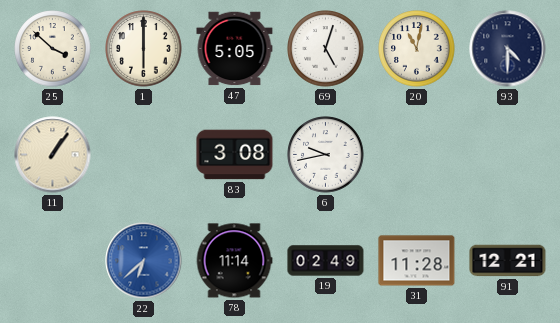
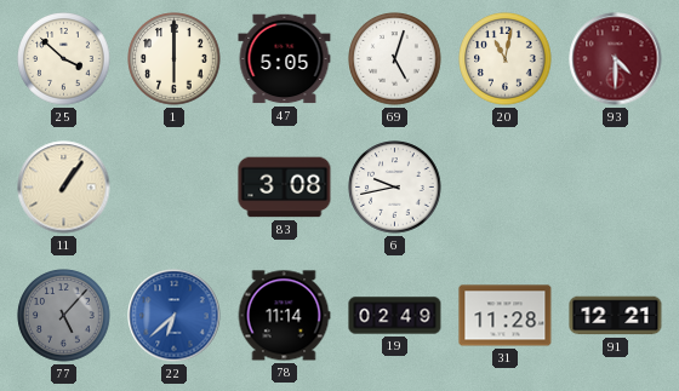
93 dial: navy -> burgundy
77: none -> 5:07
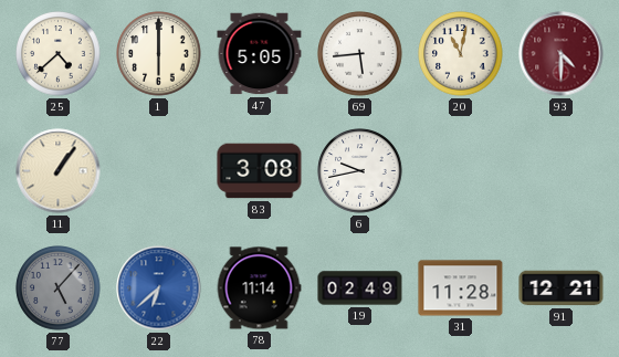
25: 3:52 -> 4:38
69: 5:03 -> 5:44
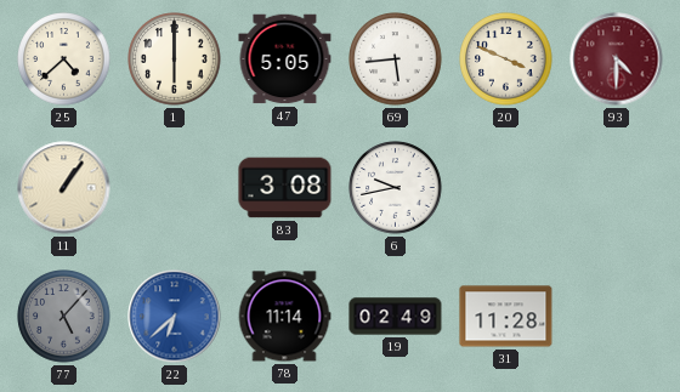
20: 11:02 -> 3:49
91: 12:21 -> none
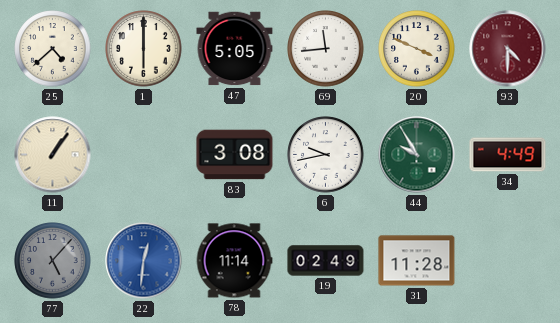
69: 5:44 -> 11:44
44: none -> 9:55
34: none -> 4:49
22: 6:38 -> 12:31
